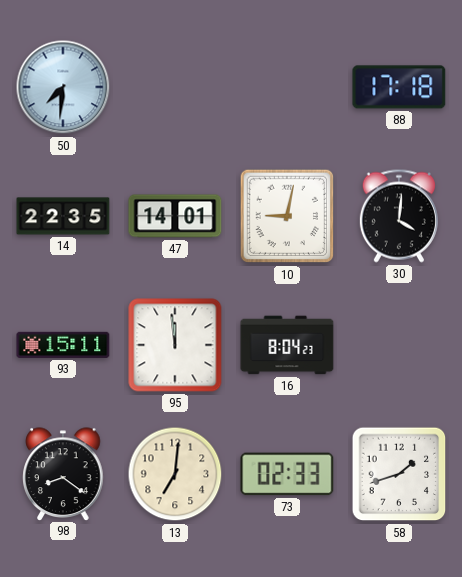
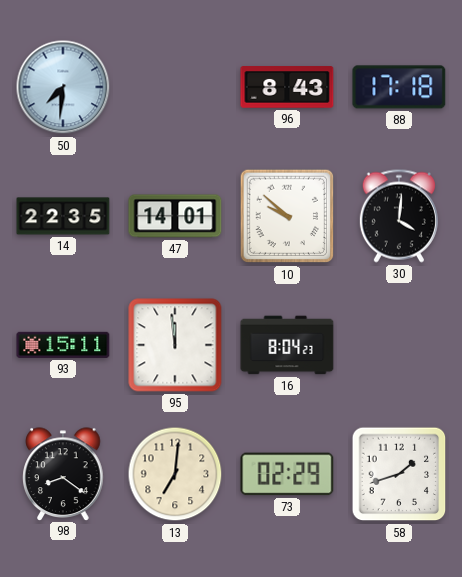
96: none -> 8:43
10: 9:02 -> 9:52
73: 02:33 -> 02:29
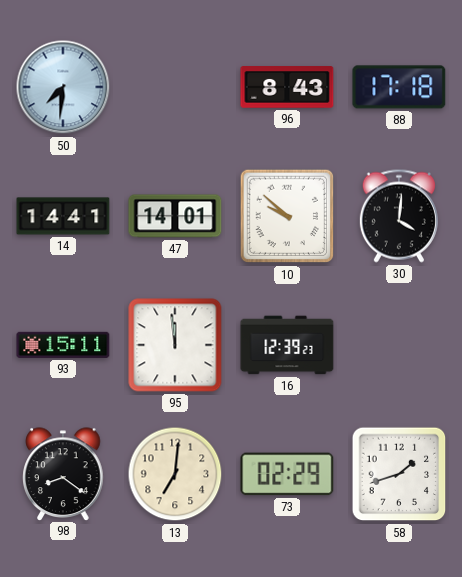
14: 22:35 -> 14:41
16: 8:04 -> 12:39
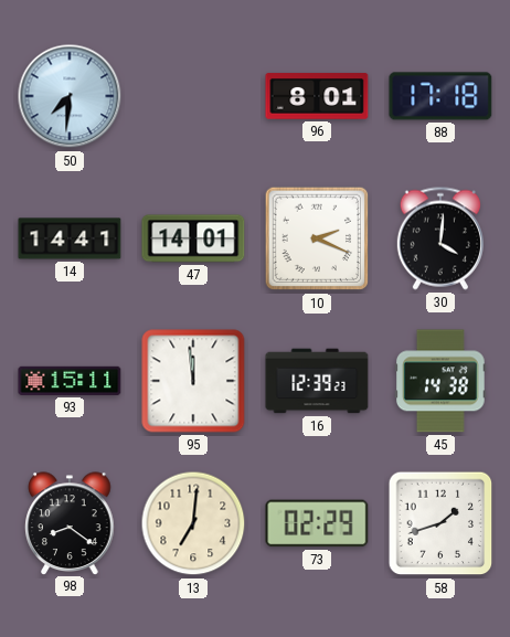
96: 8:43 -> 8:01
10: 9:52 -> 2:19
45: none -> 14:38
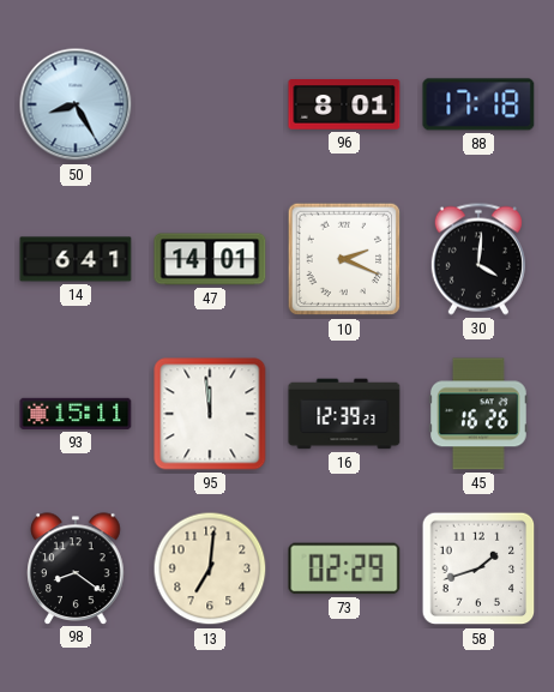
50: 7:31 -> 8:25
14: 14:41 -> 6:41
45: 14:38 -> 16:26
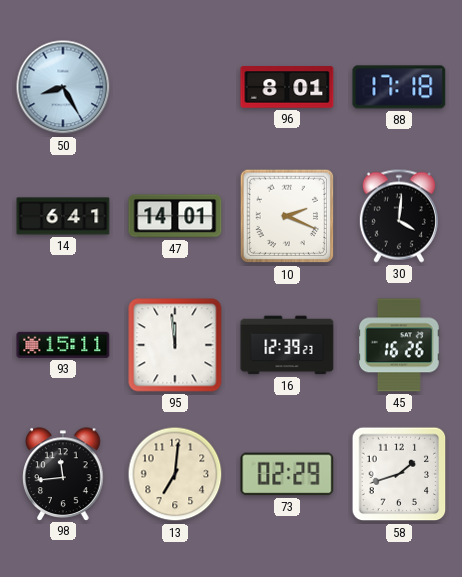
98: 8:21 -> 11:44
